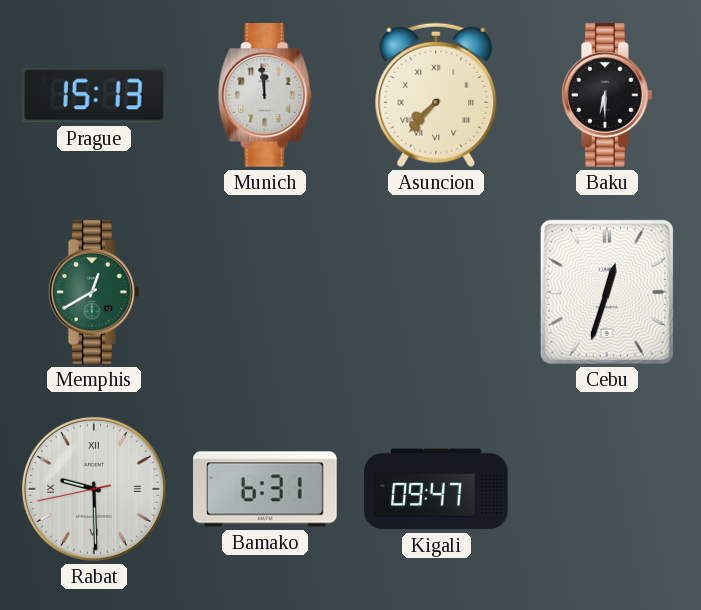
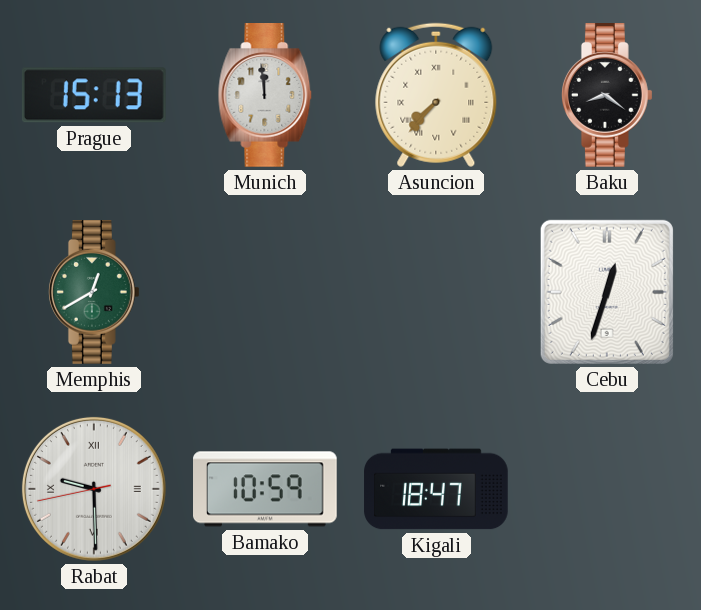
Baku: 6:30 -> 8:21
Bamako: 6:31 -> 10:59
Kigali: 09:47 -> 18:47
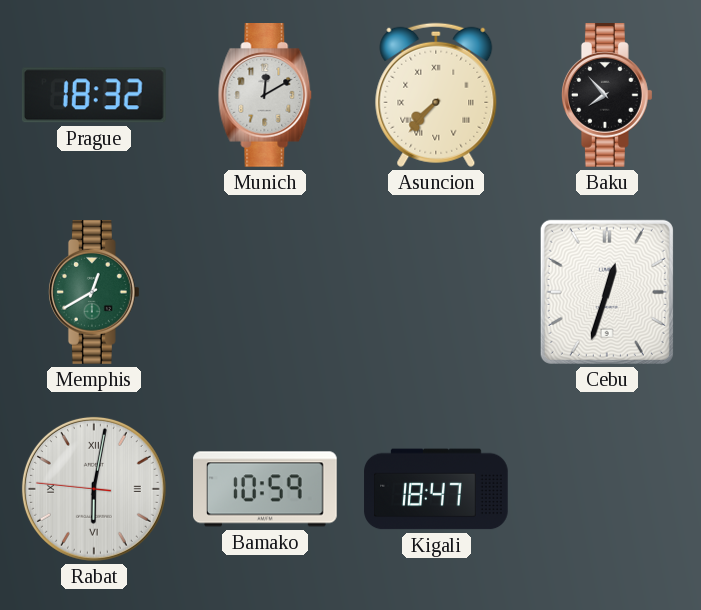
Prague: 15:13 -> 18:32
Munich: 11:59 -> 12:10
Baku: 8:21 -> 7:53
Rabat: 9:29 -> 6:01
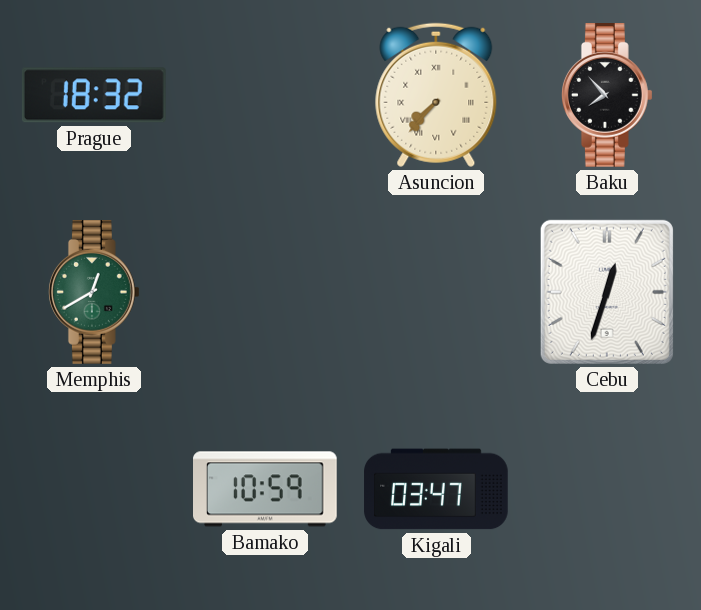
Munich: 12:10 -> none
Rabat: 6:01 -> none
Kigali: 18:47 -> 03:47
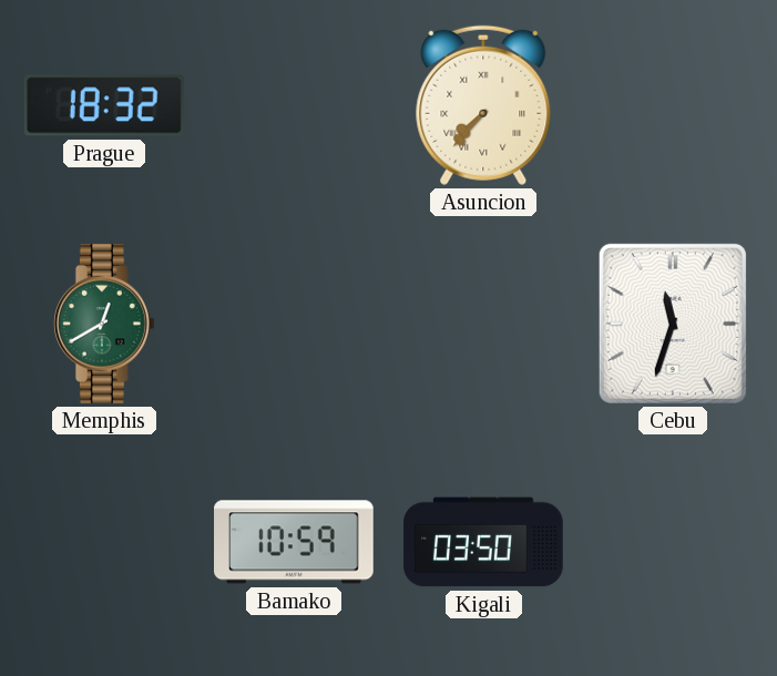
Baku: 7:53 -> none
Cebu: 12:33 -> 11:33
Kigali: 03:47 -> 03:50
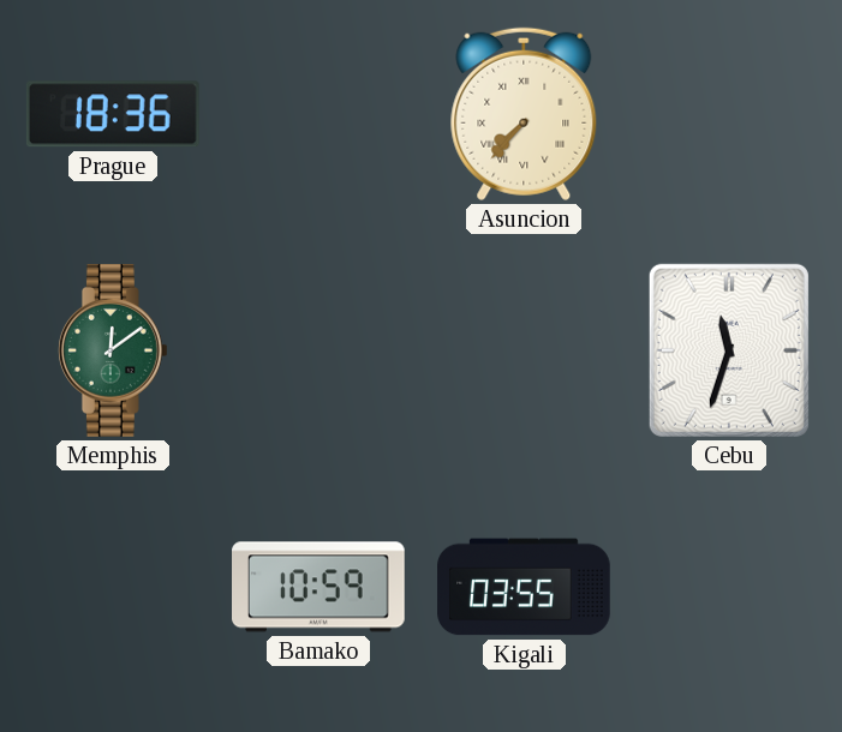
Prague: 18:32 -> 18:36
Memphis: 12:40 -> 12:09
Kigali: 03:50 -> 03:55
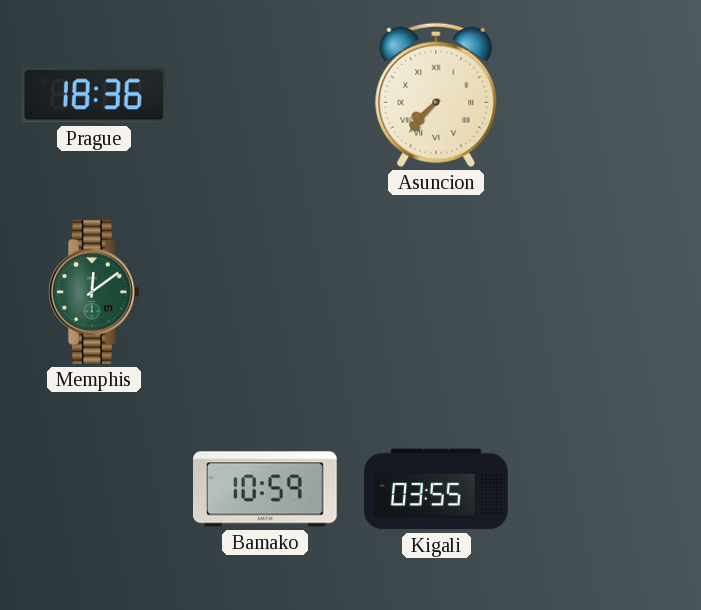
Cebu: 11:33 -> none
